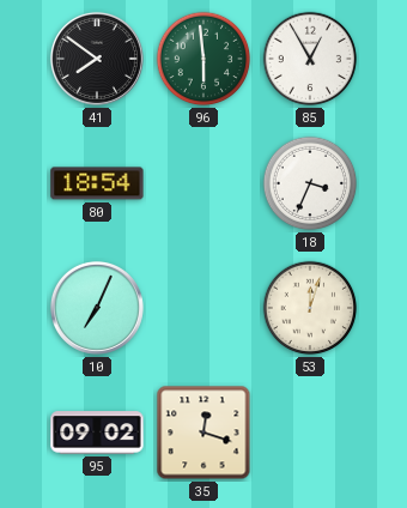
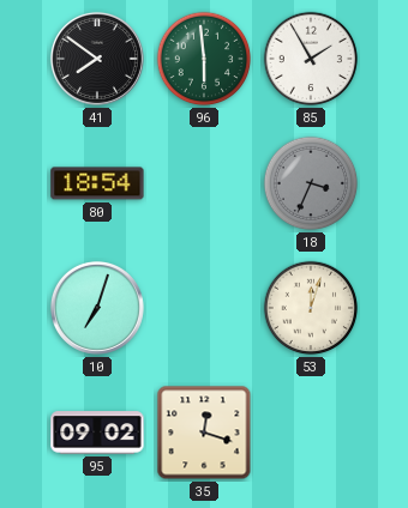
85: 12:55 -> 1:55
18 dial: white -> grey
10: 7:04 -> 7:03
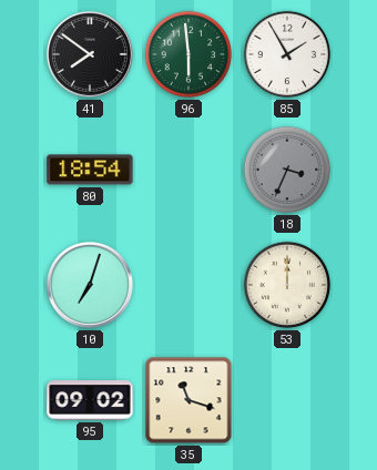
53: 12:03 -> 12:00
35: 12:18 -> 11:18
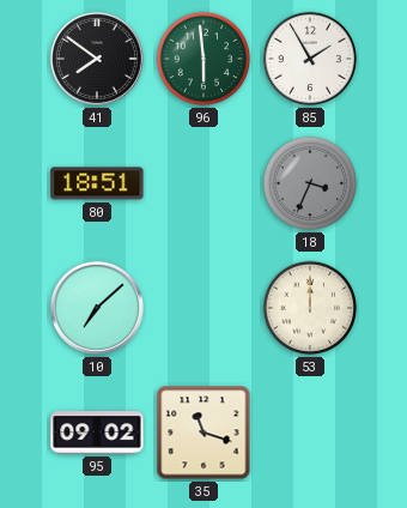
80: 18:54 -> 18:51
10: 7:03 -> 7:08
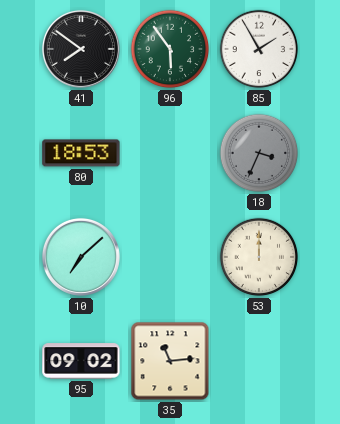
96: 5:59 -> 5:54
80: 18:51 -> 18:53
35: 11:18 -> 11:14
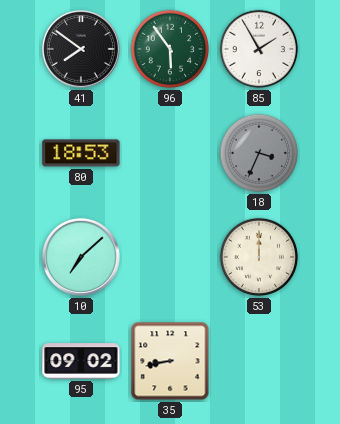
35: 11:14 -> 8:43
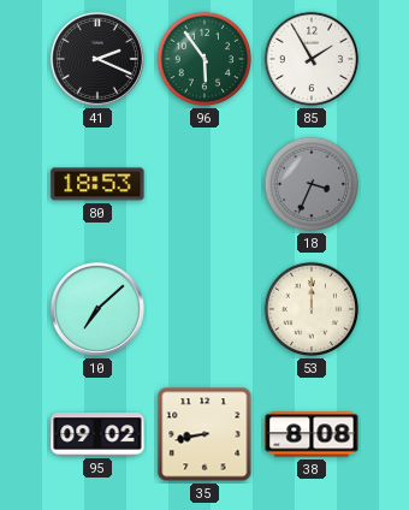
41: 7:51 -> 2:19
38: none -> 8:08
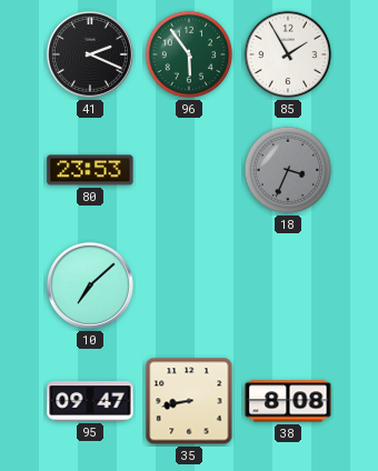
80: 18:53 -> 23:53
53: 12:00 -> none
95: 09:02 -> 09:47
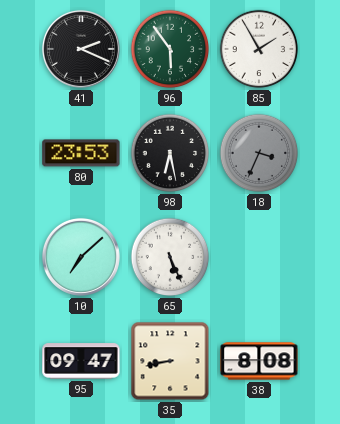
98: none -> 6:28
65: none -> 5:26
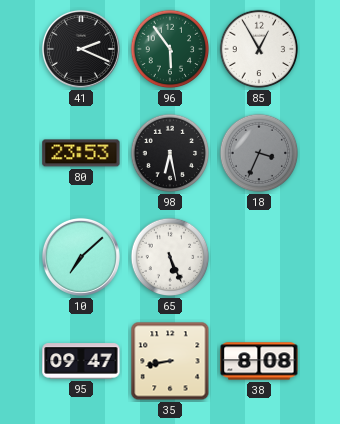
85: 1:55 -> 12:55
